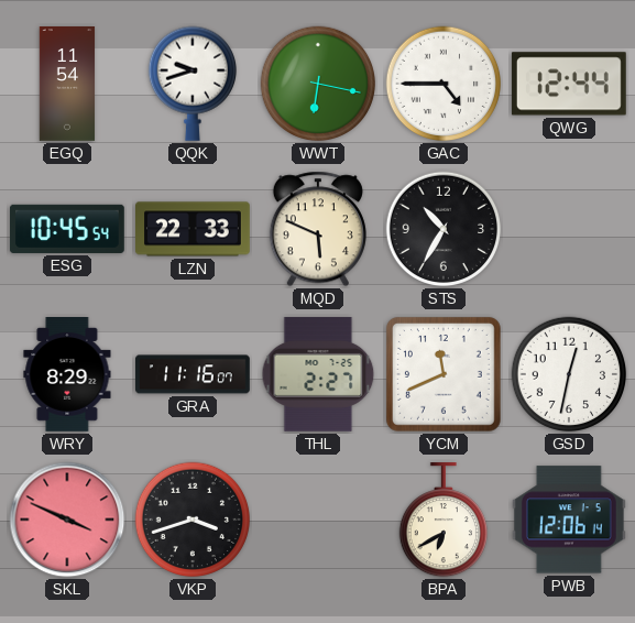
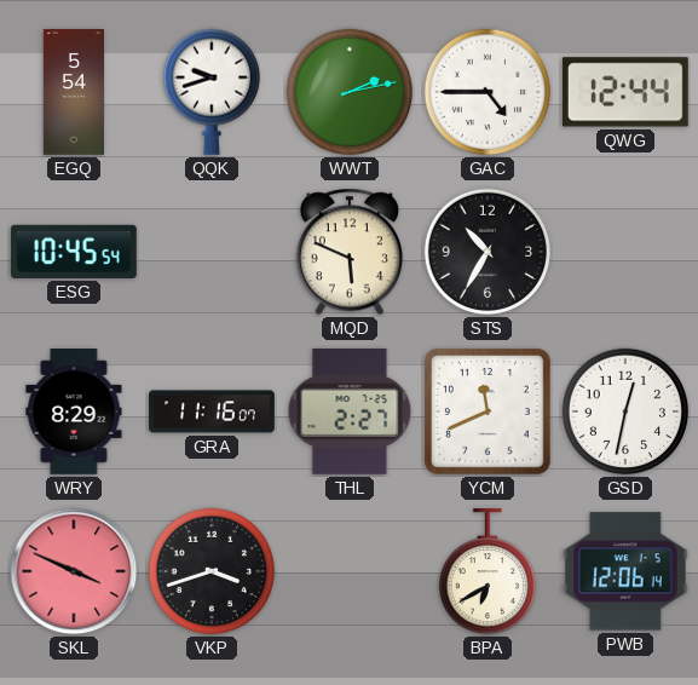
EGQ: 11:54 -> 5:54
WWT: 6:17 -> 2:13
LZN: 22:33 -> none
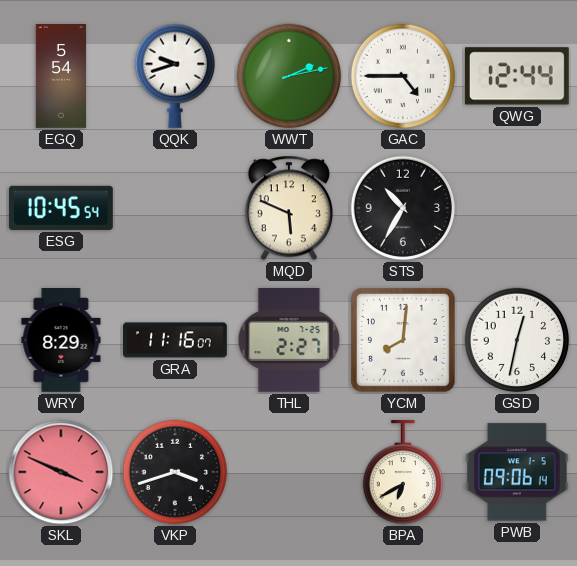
YCM: 11:41 -> 8:01
PWB: 12:06 -> 09:06
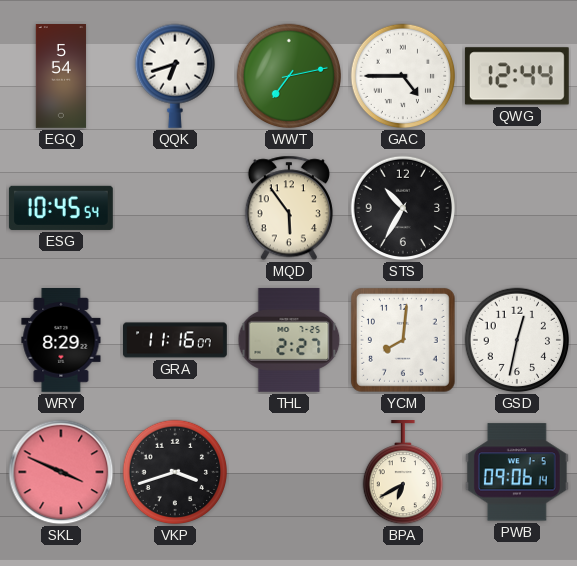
QQK: 9:42 -> 6:42
WWT: 2:13 -> 7:13
MQD: 5:49 -> 5:54
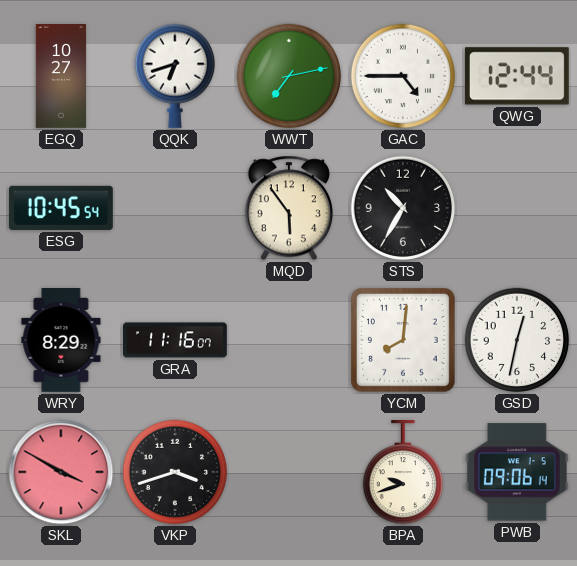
EGQ: 5:54 -> 10:27
THL: 2:27 -> none
SKL: 3:49 -> 3:50
BPA: 6:40 -> 9:42
